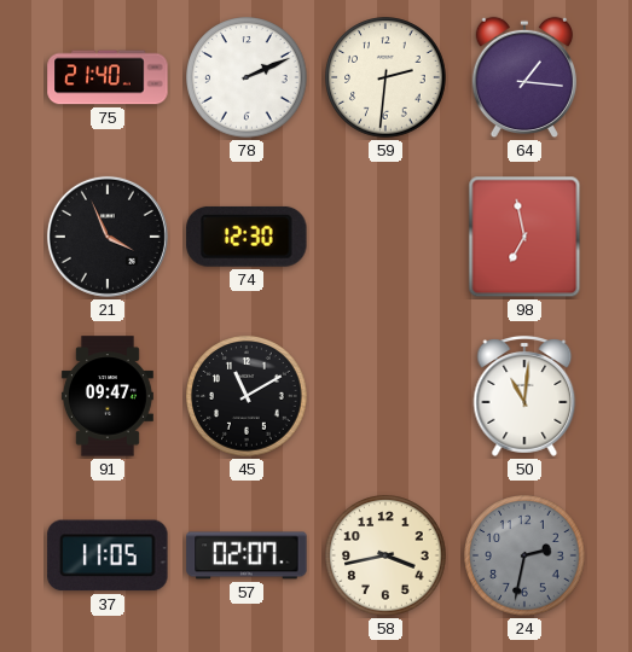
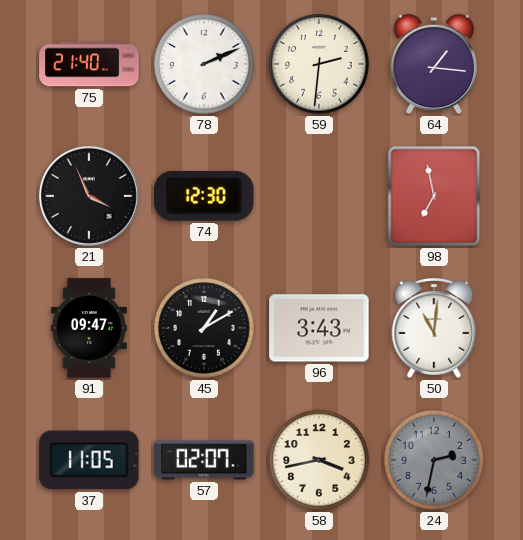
45: 11:10 -> 1:10
96: none -> 3:43
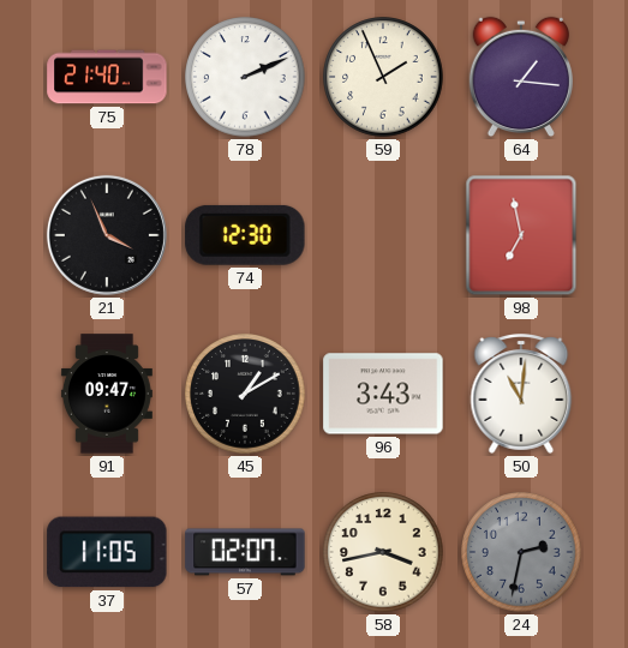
59: 2:31 -> 1:56
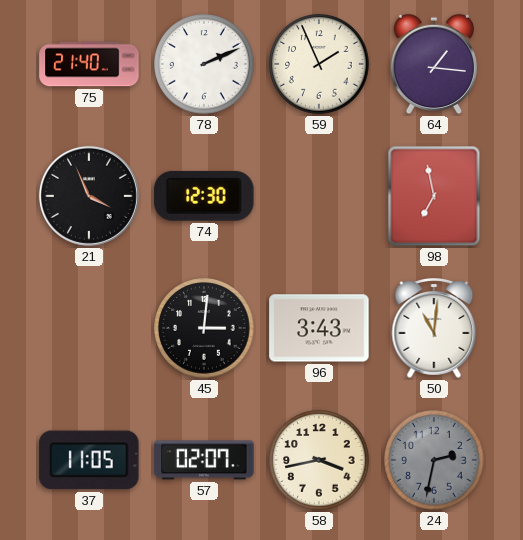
91: 09:47 -> none
45: 1:10 -> 3:01
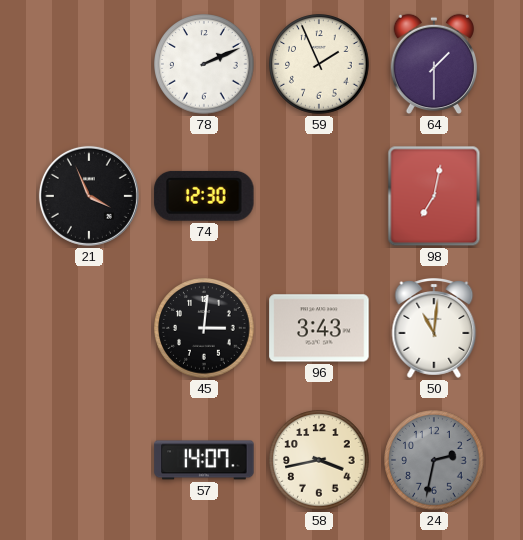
75: 21:40 -> none
64: 1:16 -> 1:30
98: 6:58 -> 7:02
37: 11:05 -> none
57: 02:07 -> 14:07
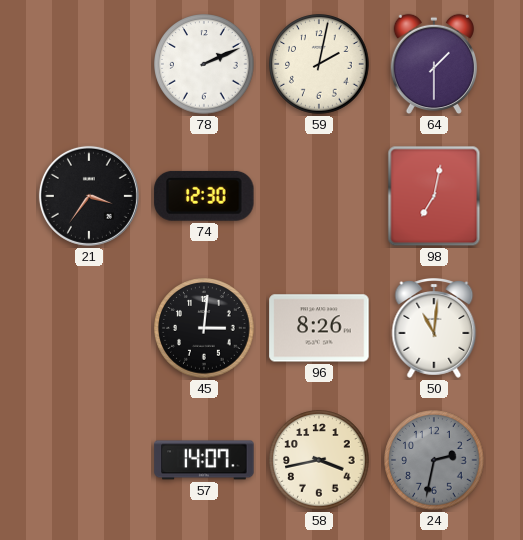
59: 1:56 -> 2:02
21: 3:56 -> 3:36
96: 3:43 -> 8:26
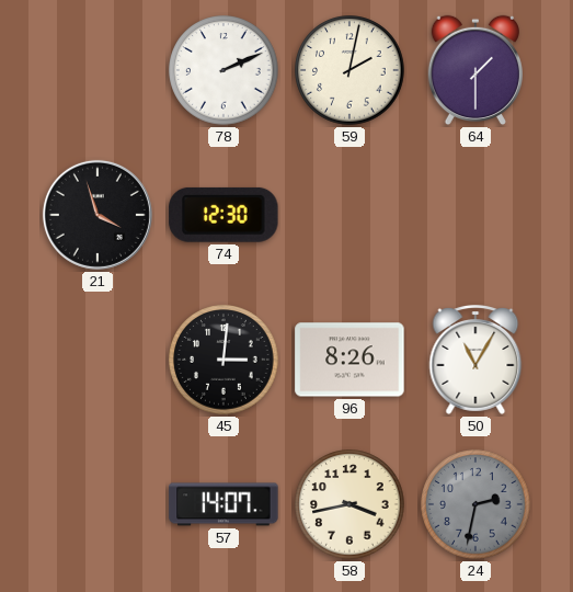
21: 3:36 -> 3:57
98: 7:02 -> none
50: 11:01 -> 11:05
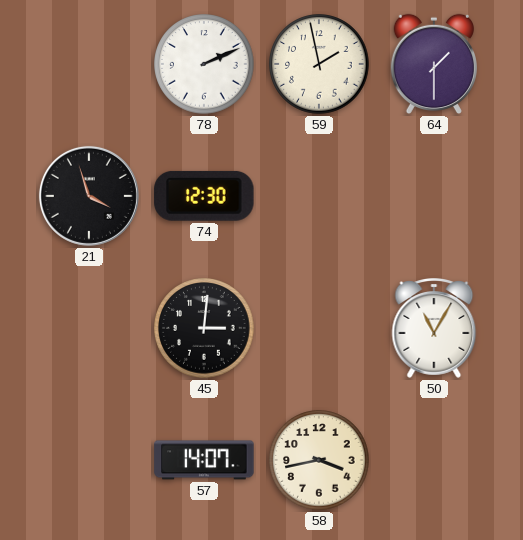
59: 2:02 -> 1:58
96: 8:26 -> none
24: 2:32 -> none
